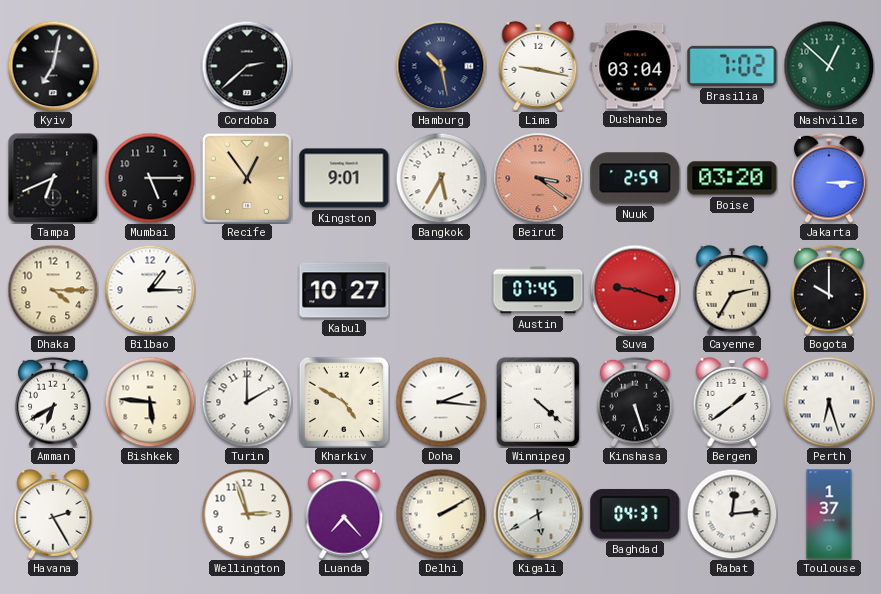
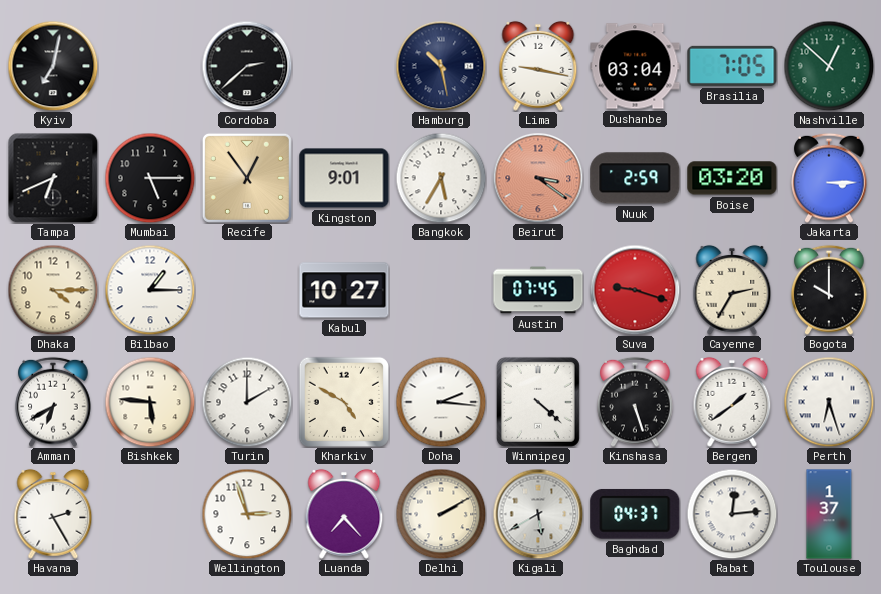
Brasilia: 7:02 -> 7:05
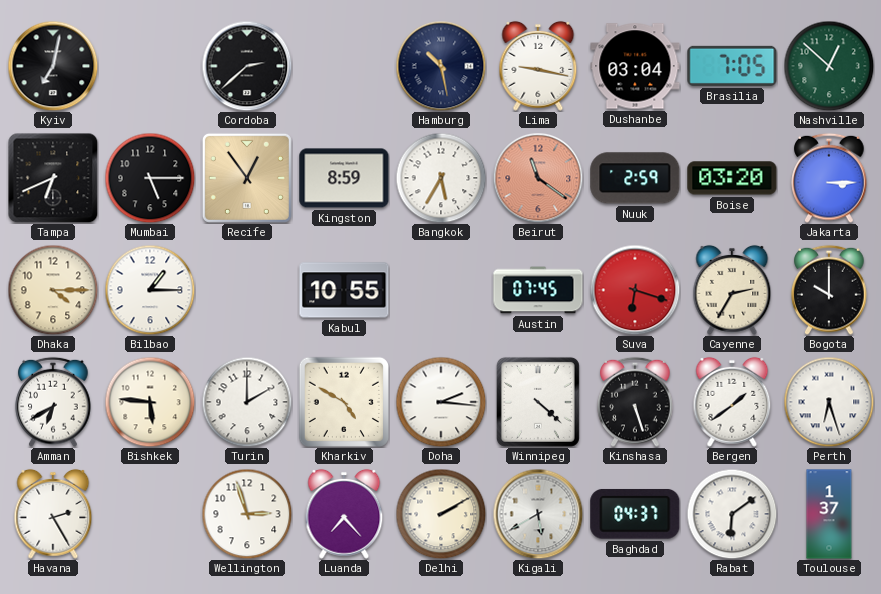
Kingston: 9:01 -> 8:59
Beirut: 3:21 -> 11:21
Kabul: 10:27 -> 10:55
Suva: 9:18 -> 6:18
Rabat: 12:14 -> 6:09
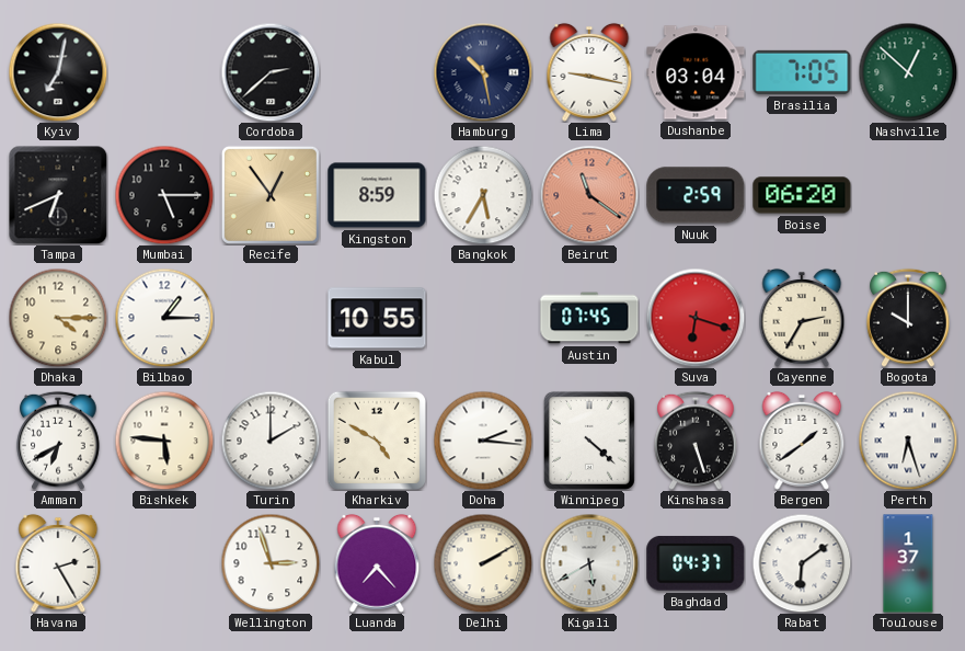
Boise: 03:20 -> 06:20
Jakarta: 3:15 -> none
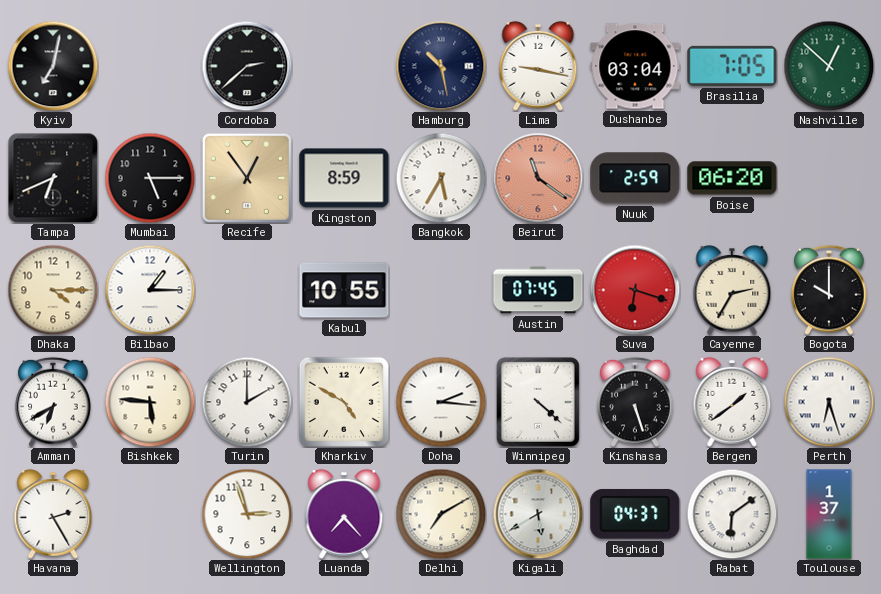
Delhi: 2:10 -> 7:10
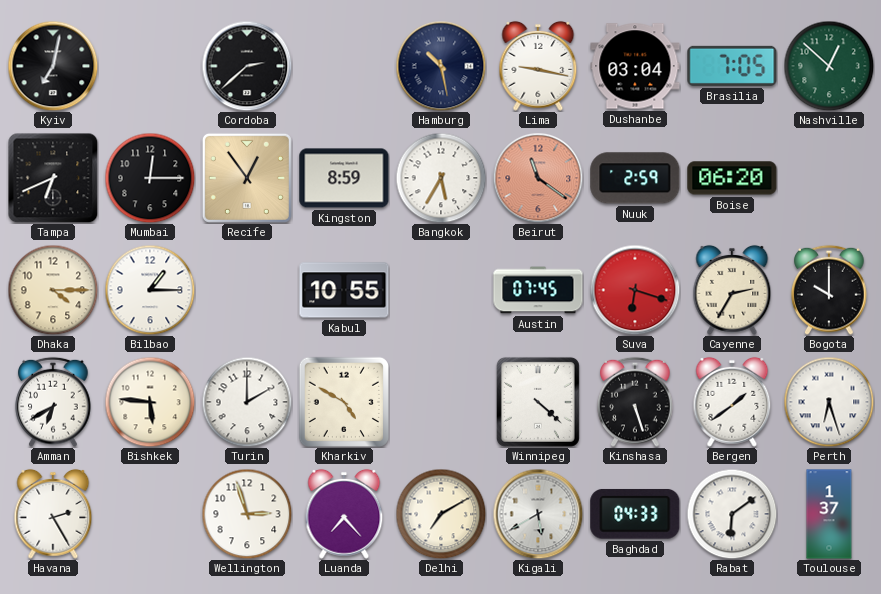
Mumbai: 5:15 -> 12:15
Doha: 2:16 -> none
Baghdad: 04:37 -> 04:33
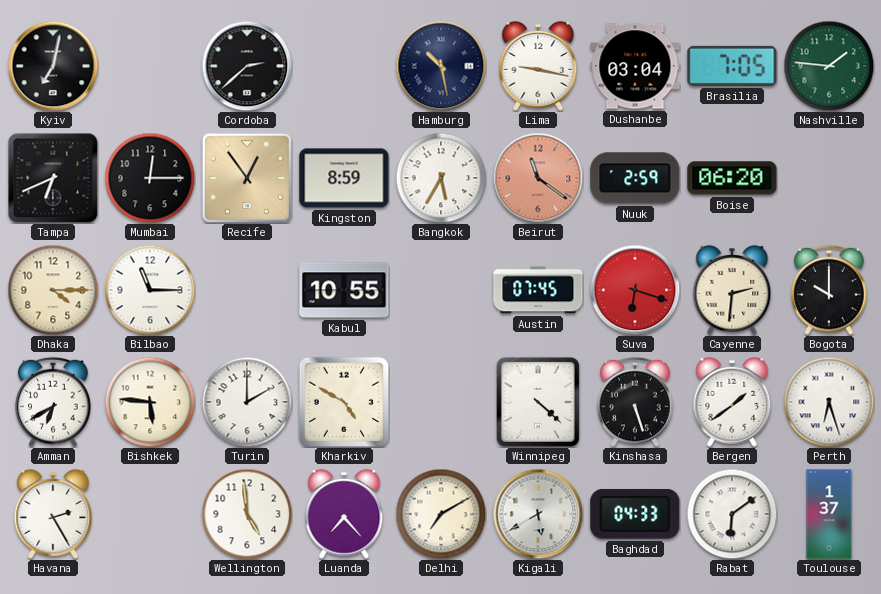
Nashville: 12:52 -> 1:46
Bilbao: 1:15 -> 11:15
Cayenne: 2:35 -> 2:31
Wellington: 2:57 -> 4:59
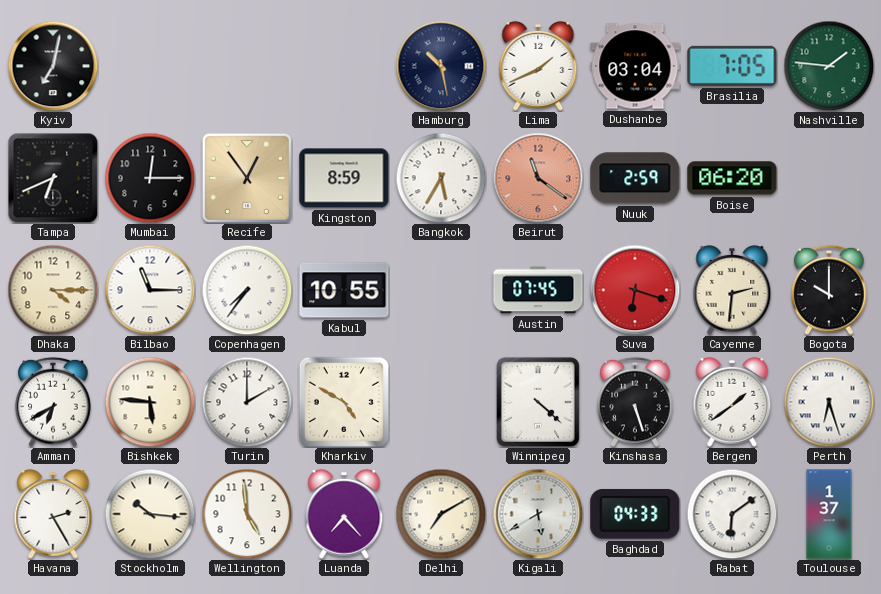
Cordoba: 2:38 -> none
Lima: 9:17 -> 1:41
Copenhagen: none -> 7:36
Stockholm: none -> 10:16
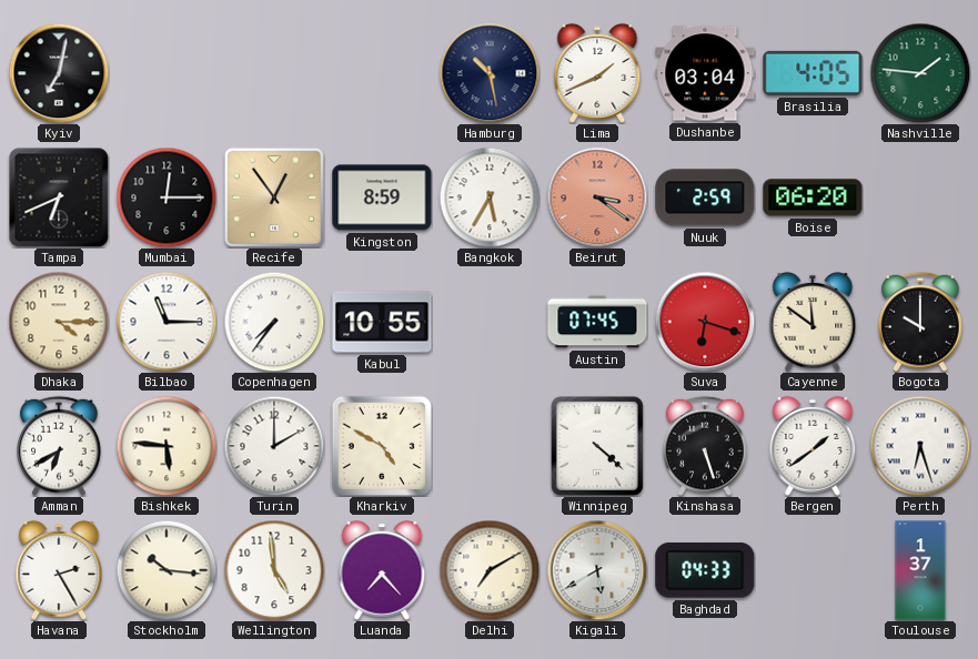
Brasilia: 7:05 -> 4:05
Beirut: 11:21 -> 3:21
Cayenne: 2:31 -> 11:51
Rabat: 6:09 -> none
